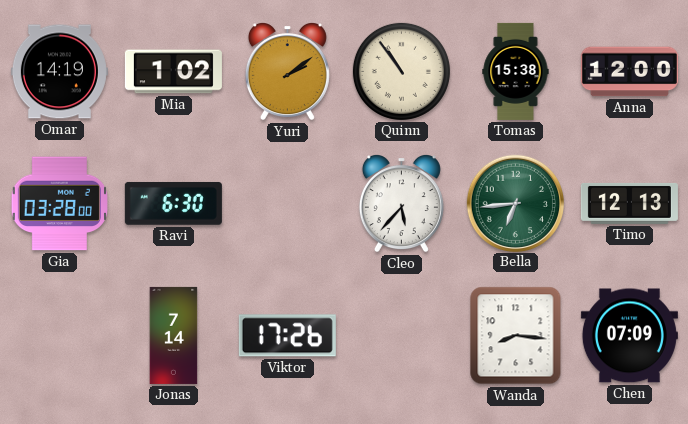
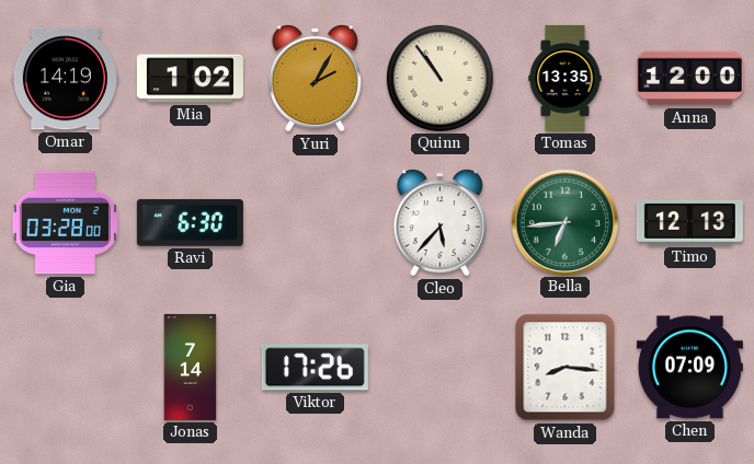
Yuri: 2:09 -> 2:05
Tomas: 15:38 -> 13:35
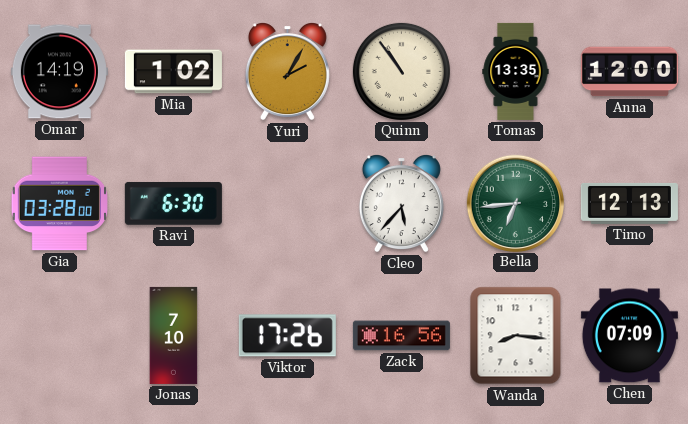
Jonas: 7:14 -> 7:10
Zack: none -> 16:56
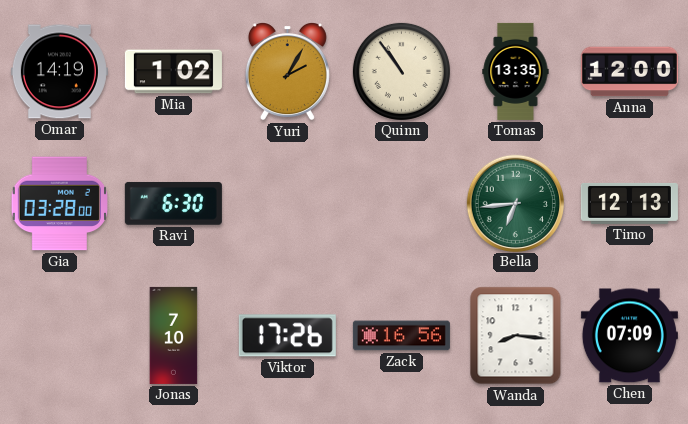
Cleo: 5:37 -> none
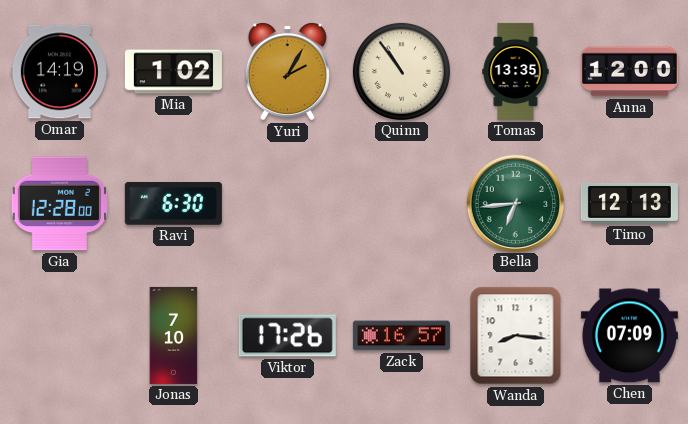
Gia: 03:28 -> 12:28
Zack: 16:56 -> 16:57
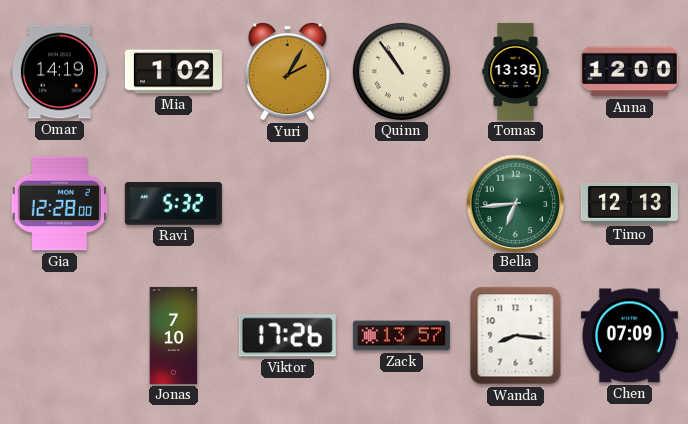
Ravi: 6:30 -> 5:32
Zack: 16:57 -> 13:57
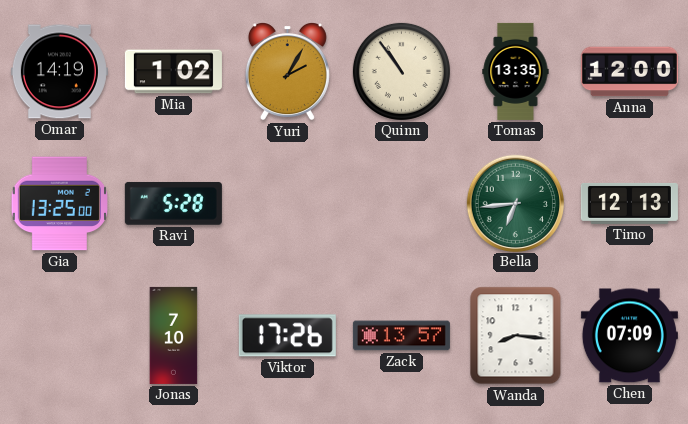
Gia: 12:28 -> 13:25
Ravi: 5:32 -> 5:28
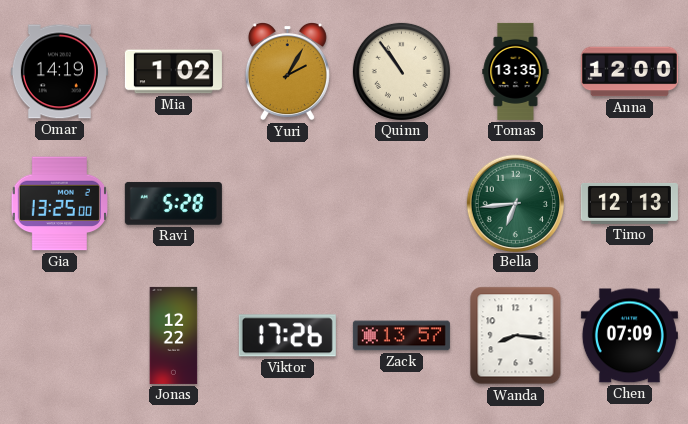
Jonas: 7:10 -> 12:22
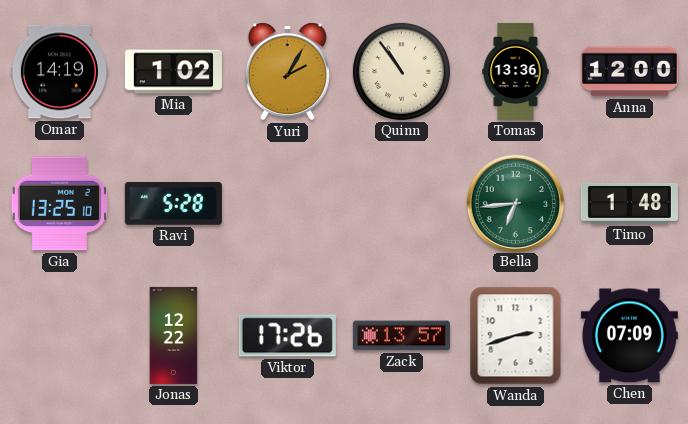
Tomas: 13:35 -> 13:36
Gia: 13:25:00 -> 13:25:10
Timo: 12:13 -> 1:48
Wanda: 8:16 -> 2:42
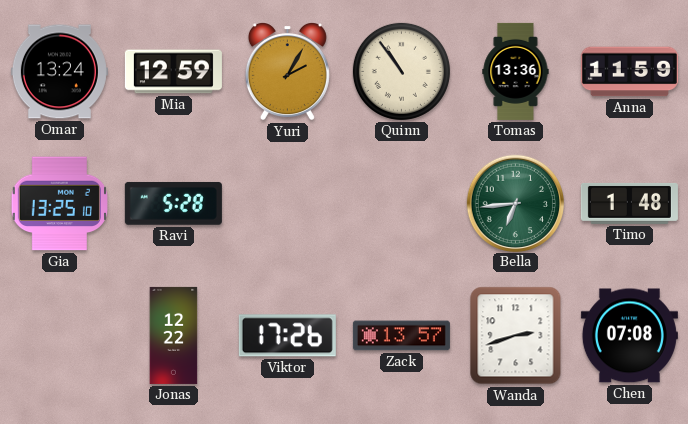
Omar: 14:19 -> 13:24
Mia: 1:02 -> 12:59
Anna: 12:00 -> 11:59
Chen: 07:09 -> 07:08
